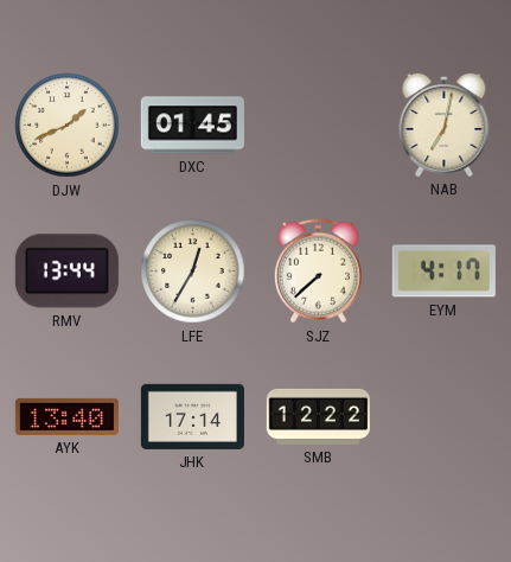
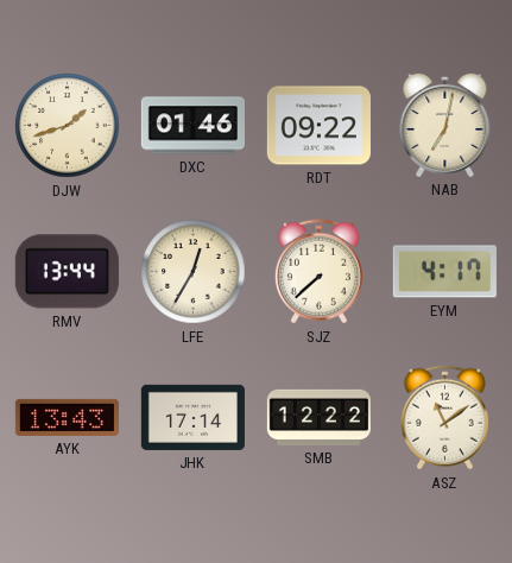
DJW: 1:41 -> 1:42
DXC: 01:45 -> 01:46
RDT: none -> 09:22
AYK: 13:40 -> 13:43
ASZ: none -> 11:09
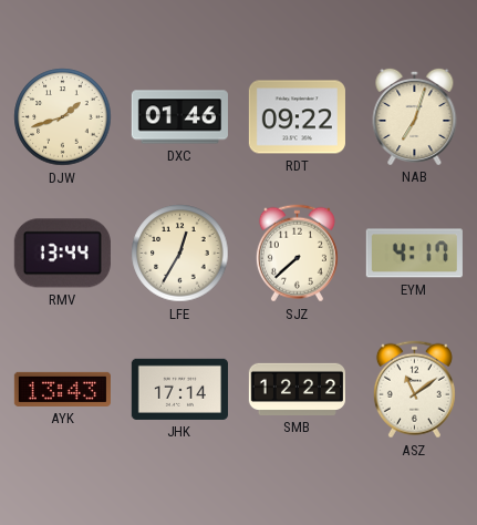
NAB: 7:02 -> 7:03
